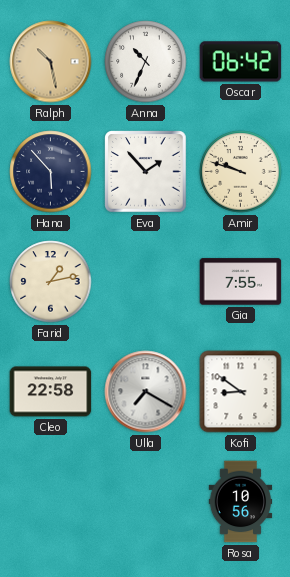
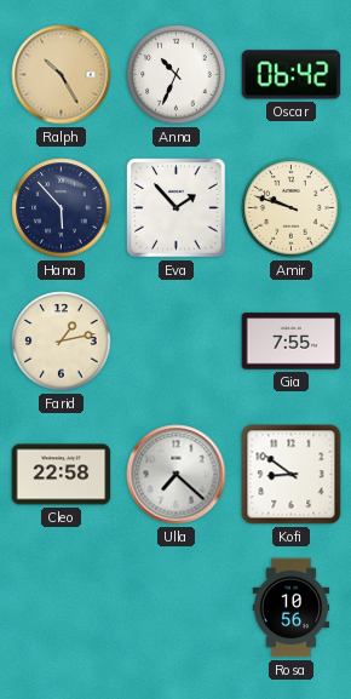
Ralph: 10:28 -> 10:25
Ulla: 7:20 -> 7:22
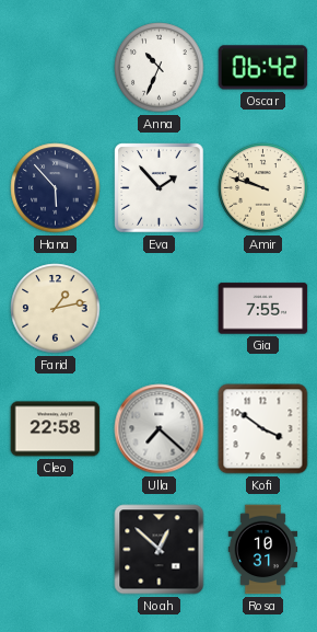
Ralph: 10:25 -> none
Kofi: 8:51 -> 3:51
Noah: none -> 12:52
Rosa: 10:56 -> 10:31
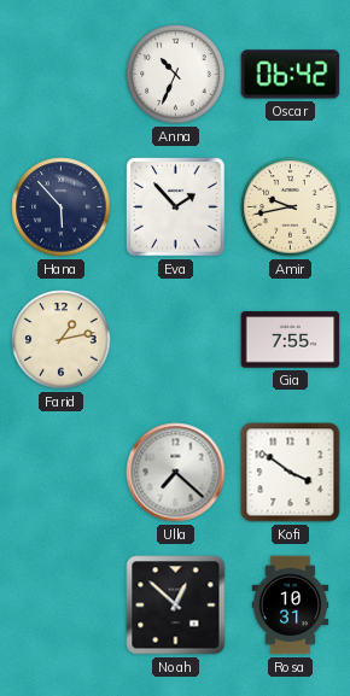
Amir: 9:48 -> 9:43
Cleo: 22:58 -> none
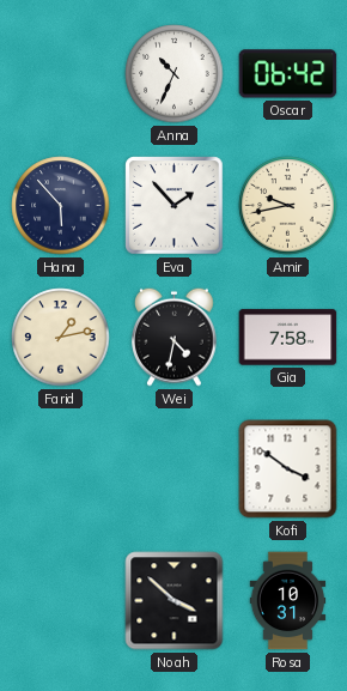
Wei: none -> 4:32
Gia: 7:55 -> 7:58
Ulla: 7:22 -> none
Noah: 12:52 -> 3:52
